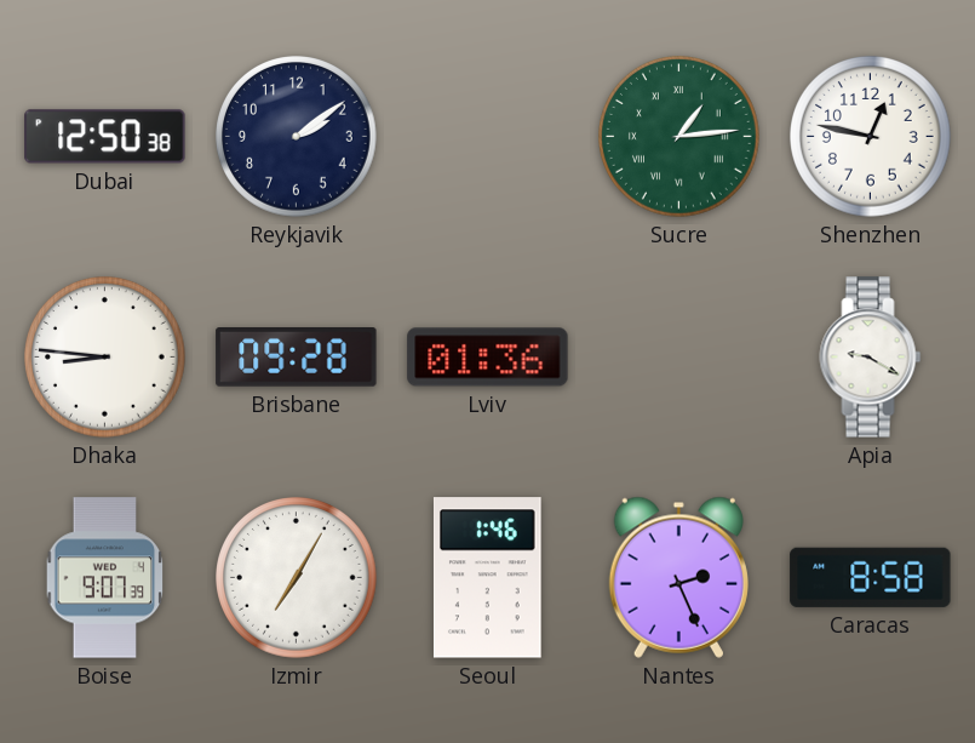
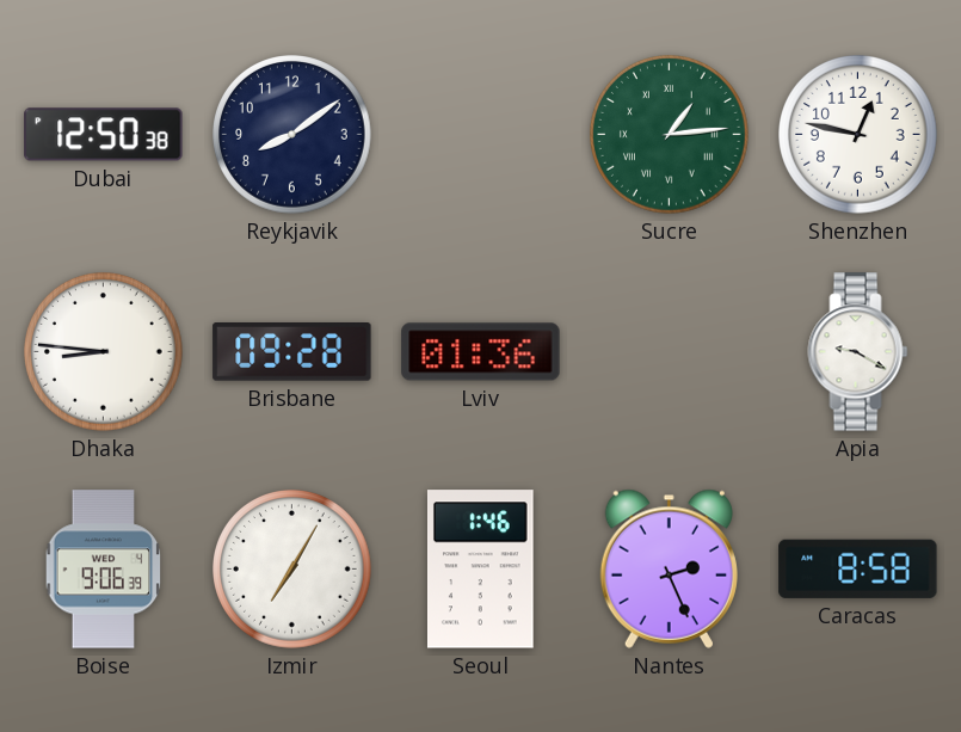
Reykjavik: 2:09 -> 8:09
Boise: 9:07 -> 9:06
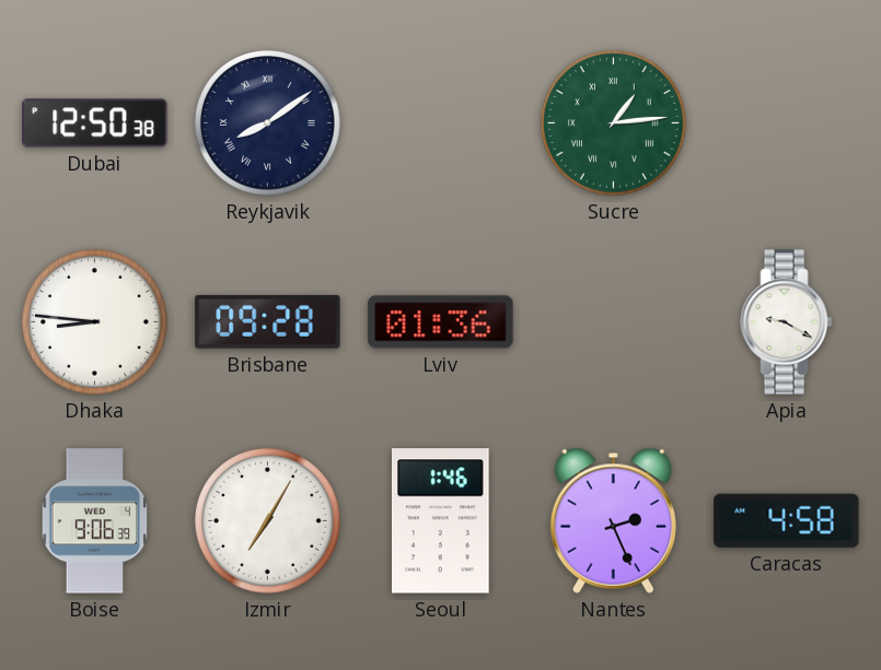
Reykjavik numerals: Arabic -> Roman
Shenzhen: 12:47 -> none
Caracas: 8:58 -> 4:58
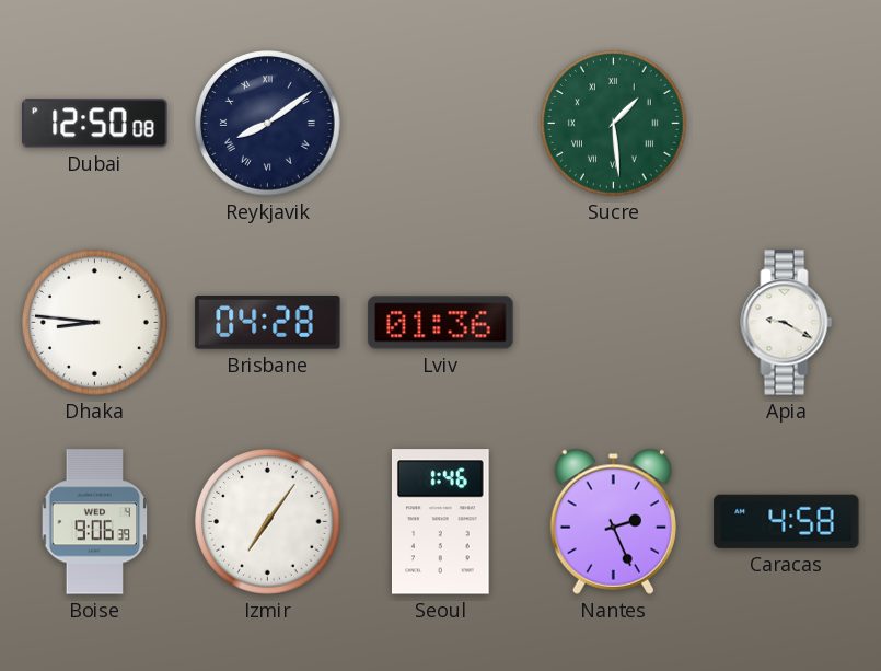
Dubai: 12:50:38 -> 12:50:08
Sucre: 1:14 -> 1:29
Brisbane: 09:28 -> 04:28
Izmir: 7:05 -> 7:06
